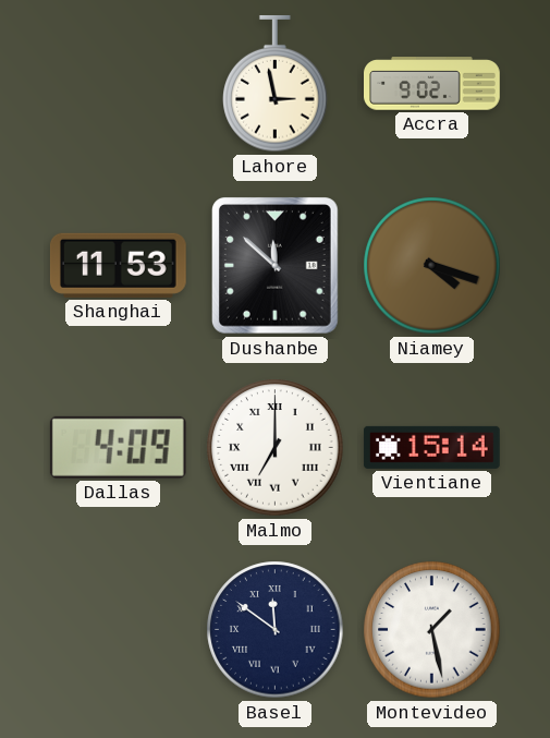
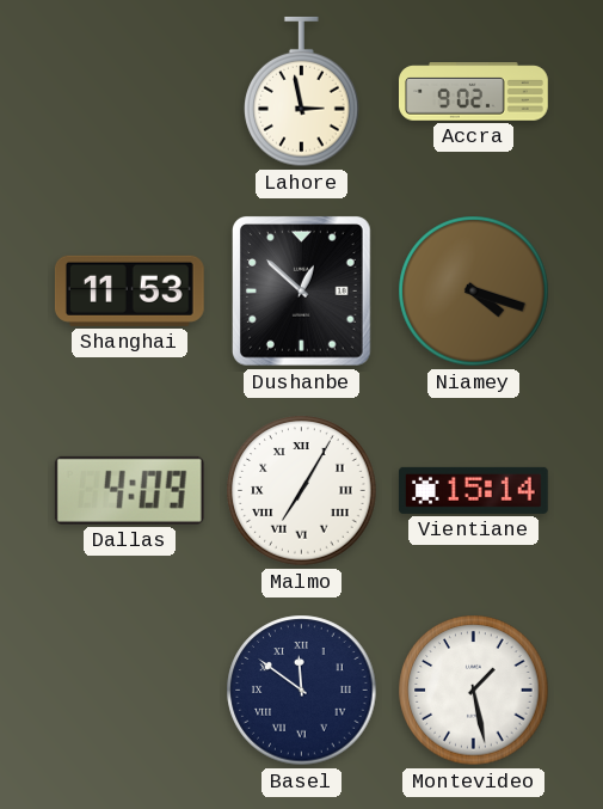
Dushanbe: 11:52 -> 12:52
Malmo: 7:00 -> 7:05
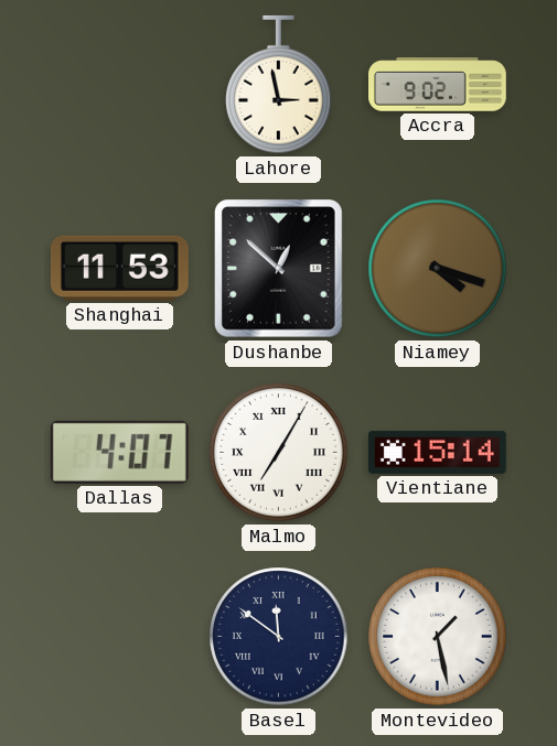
Dallas: 4:09 -> 4:07
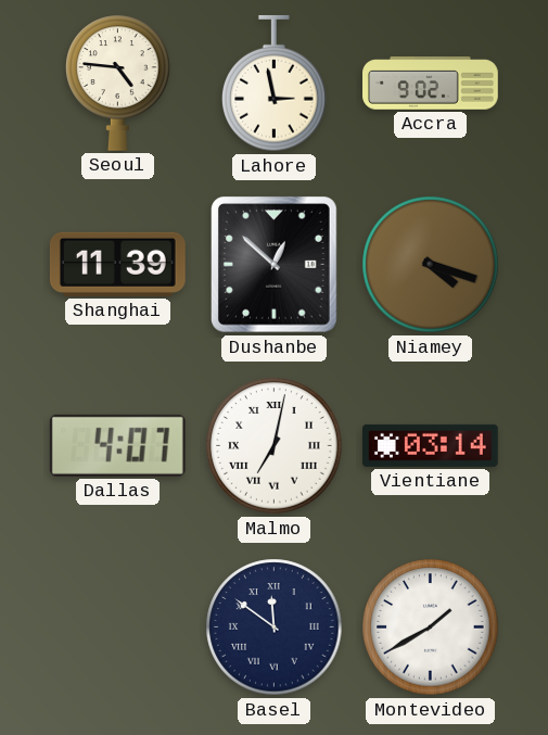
Seoul: none -> 4:46
Shanghai: 11:53 -> 11:39
Malmo: 7:05 -> 7:02
Vientiane: 15:14 -> 03:14
Montevideo: 1:28 -> 1:40
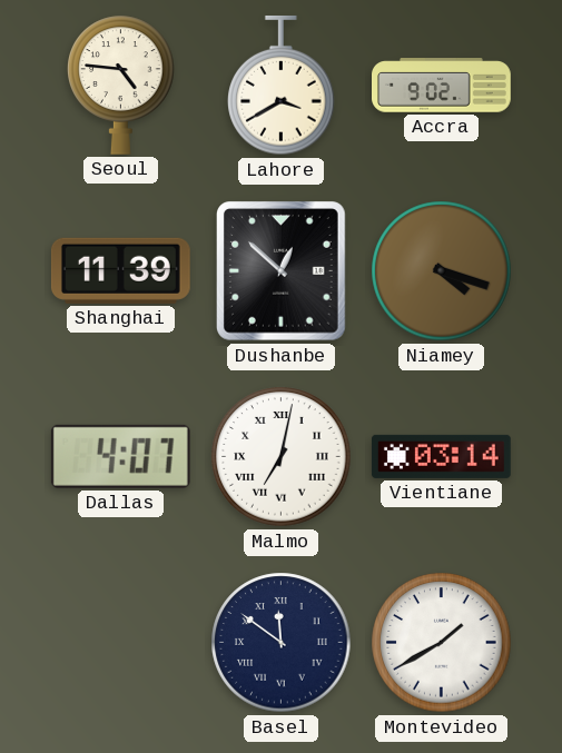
Lahore: 2:58 -> 3:40
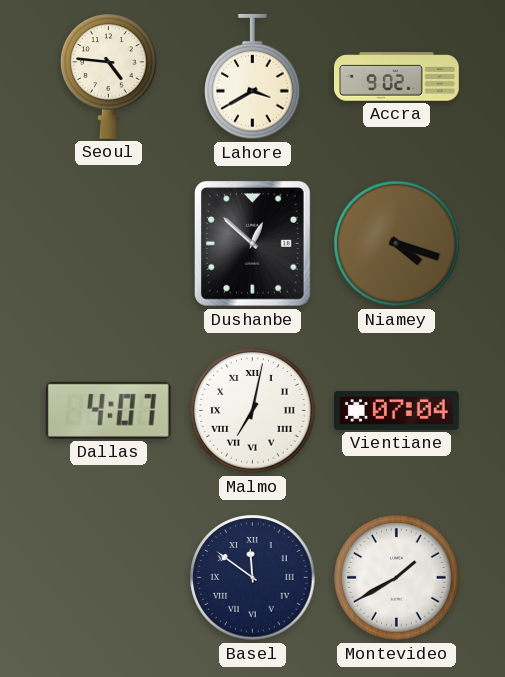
Shanghai: 11:39 -> none
Vientiane: 03:14 -> 07:04
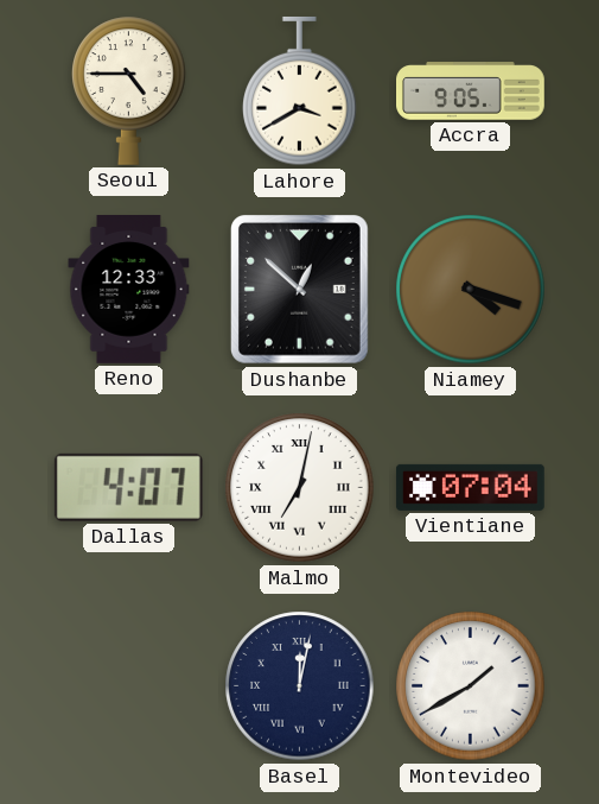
Seoul: 4:46 -> 4:45
Accra: 9:02 -> 9:05
Reno: none -> 12:33
Basel: 11:51 -> 12:02
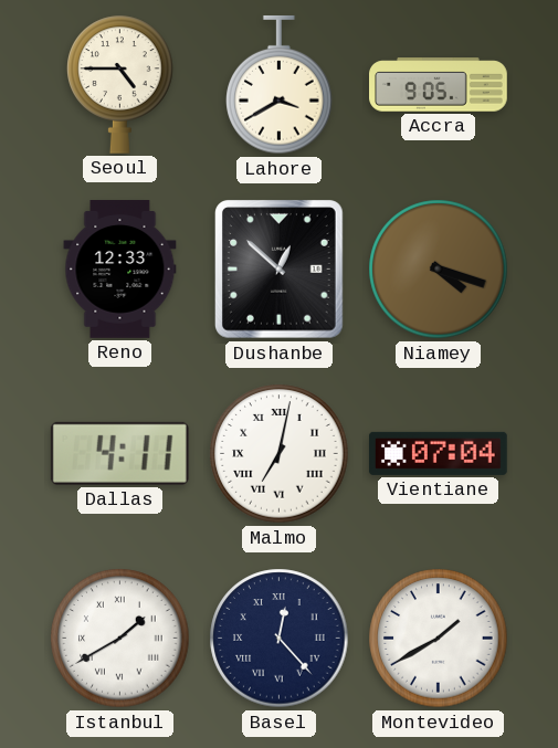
Dallas: 4:07 -> 4:11
Istanbul: none -> 1:40
Basel: 12:02 -> 12:23
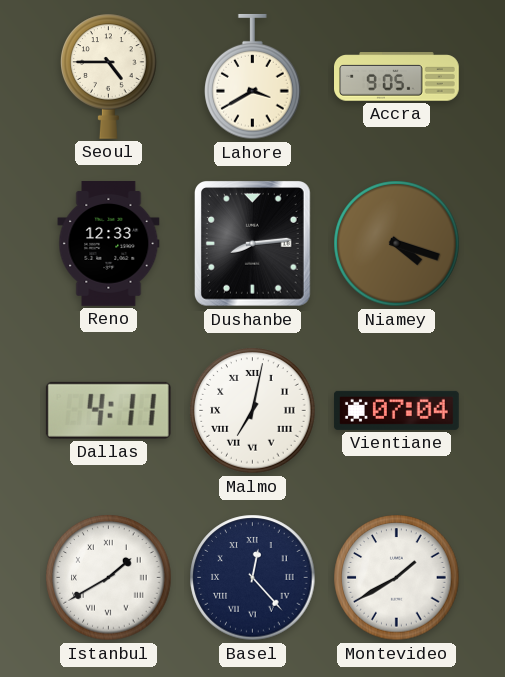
Dushanbe: 12:52 -> 8:14
